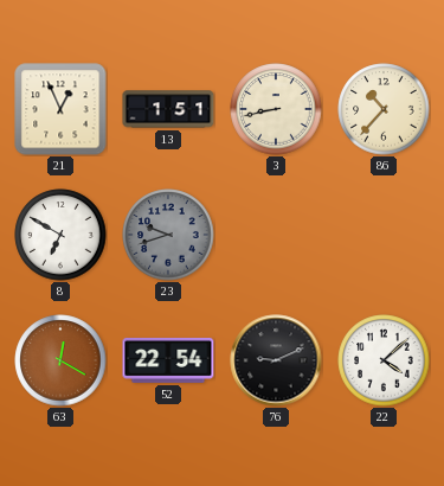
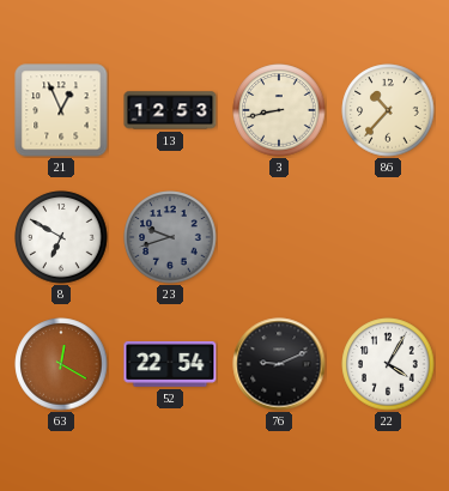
13: 1:51 -> 12:53
22: 4:08 -> 4:05
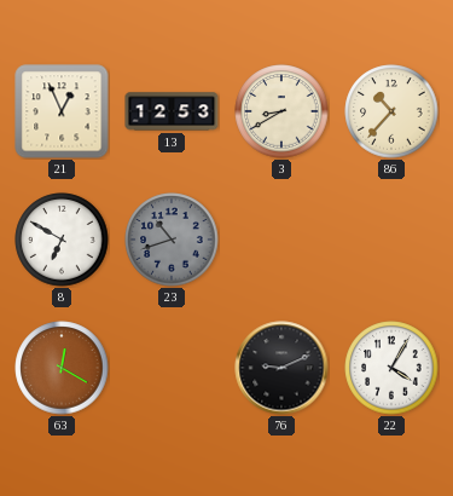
3: 8:43 -> 8:40
23: 9:42 -> 10:42
52: 22:54 -> none
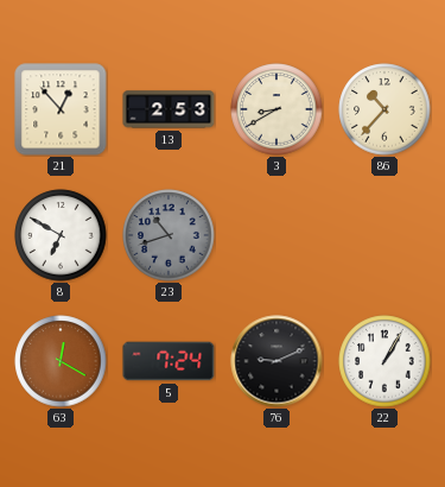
21: 12:56 -> 12:53
13: 12:53 -> 2:53
5: none -> 7:24
22: 4:05 -> 1:05
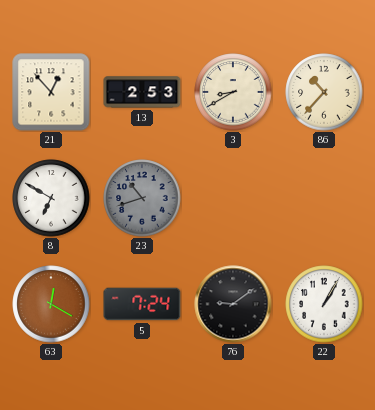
76: 9:11 -> 9:09
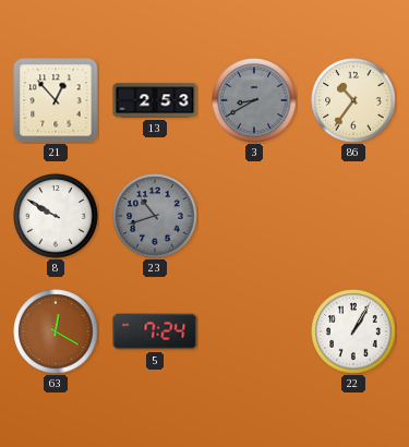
3 dial: cream -> grey
86: 10:37 -> 10:36
8: 6:50 -> 9:50
76: 9:09 -> none
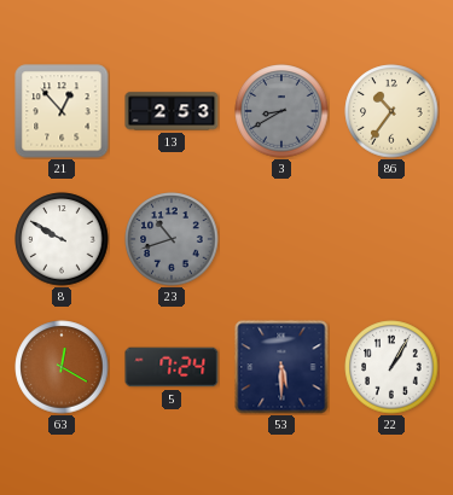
53: none -> 5:30
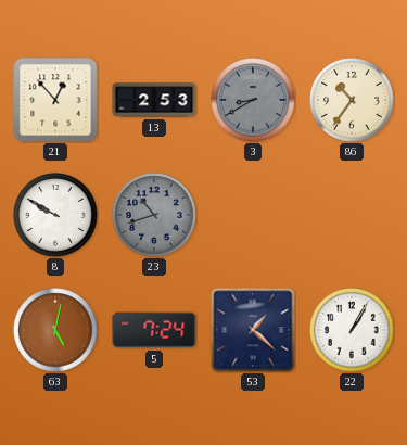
63: 12:20 -> 5:02
53: 5:30 -> 1:22
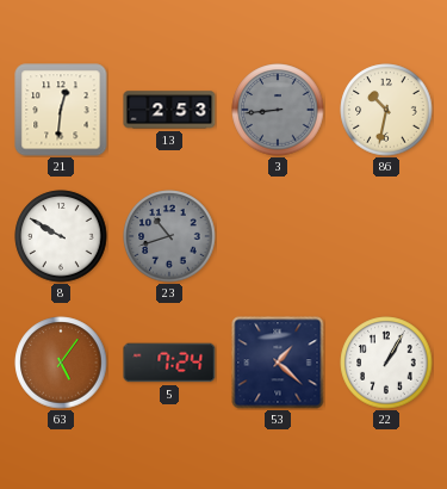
21: 12:53 -> 12:31
3: 8:40 -> 8:44
86: 10:36 -> 10:32
63: 5:02 -> 5:06
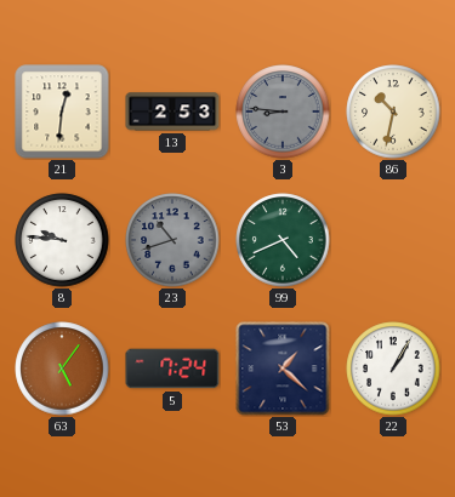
3: 8:44 -> 8:46
8: 9:50 -> 9:46
99: none -> 4:41
